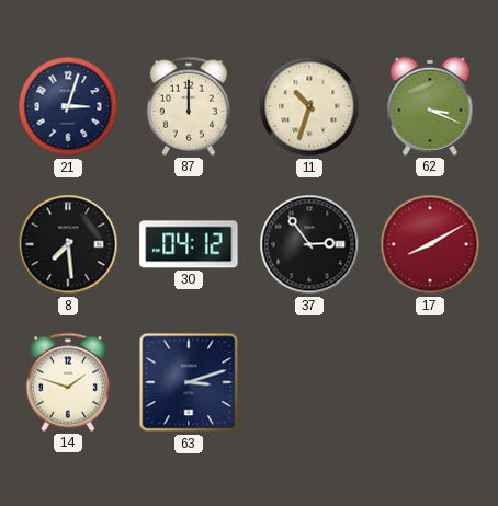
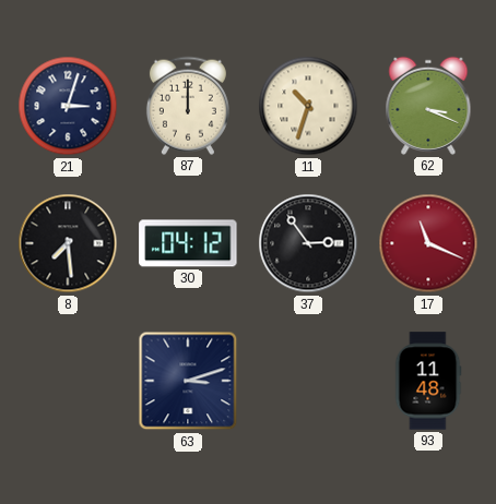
17: 8:10 -> 11:19
14: 1:48 -> none
93: none -> 11:48
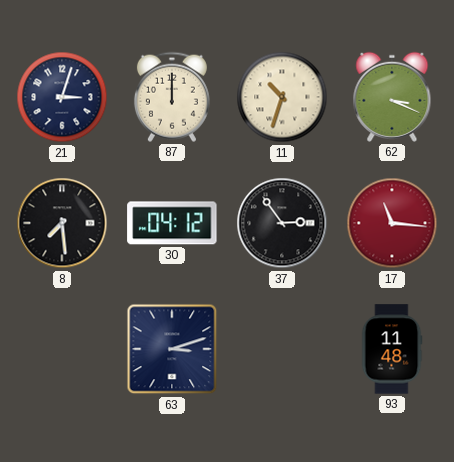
17: 11:19 -> 11:16
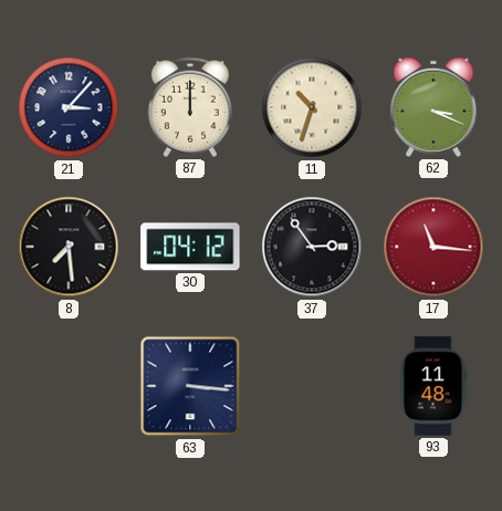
21: 3:03 -> 3:07
63: 3:12 -> 3:16
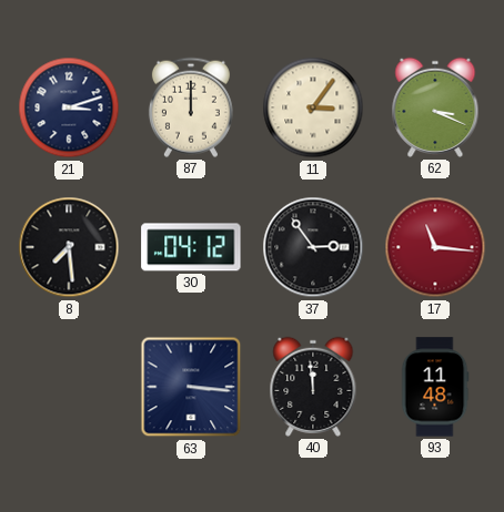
21: 3:07 -> 3:12
11: 10:33 -> 3:06
40: none -> 11:59
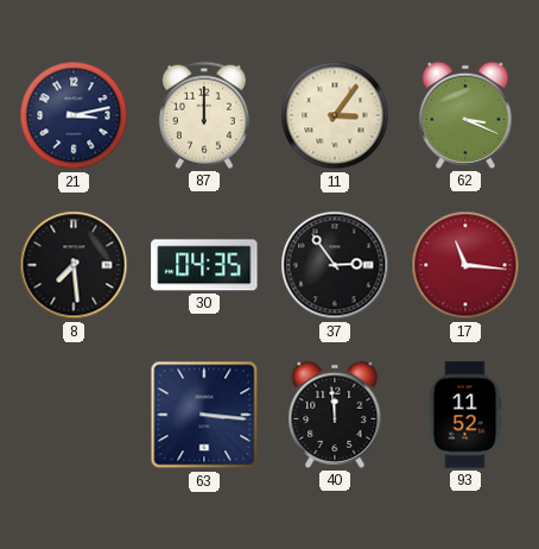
21: 3:12 -> 3:13
30: 04:12 -> 04:35
93: 11:48 -> 11:52
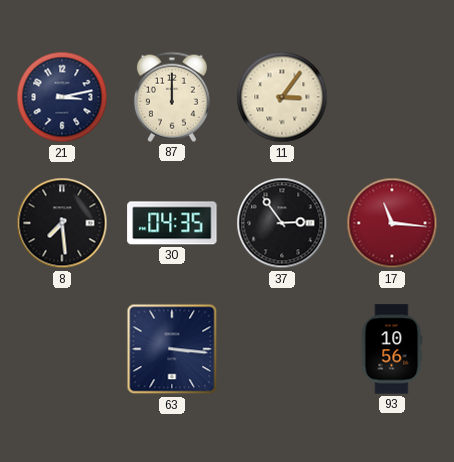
62: 3:19 -> none
40: 11:59 -> none
93: 11:52 -> 10:56
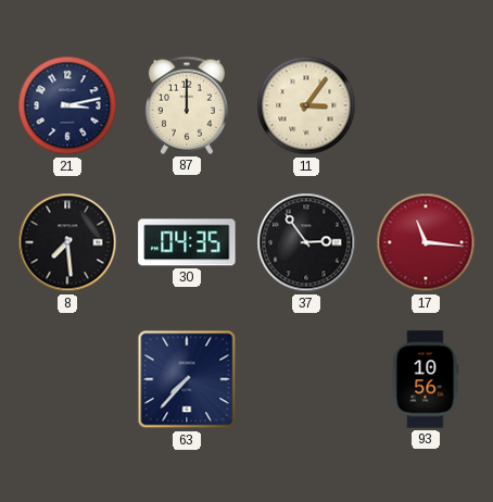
63: 3:16 -> 7:37
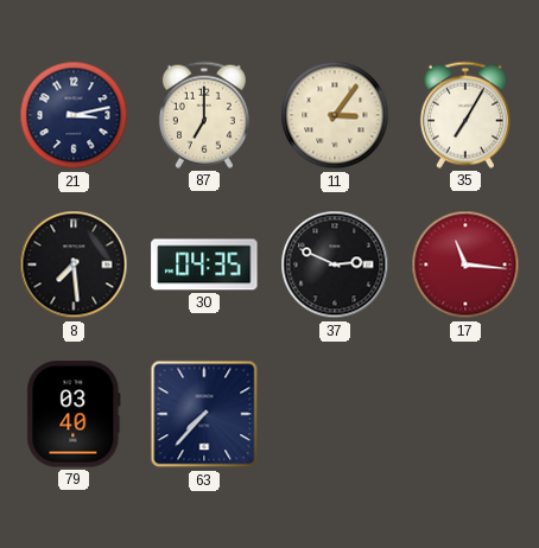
87: 12:00 -> 7:00
35: none -> 7:05
37: 2:54 -> 2:49
79: none -> 03:40
93: 10:56 -> none
